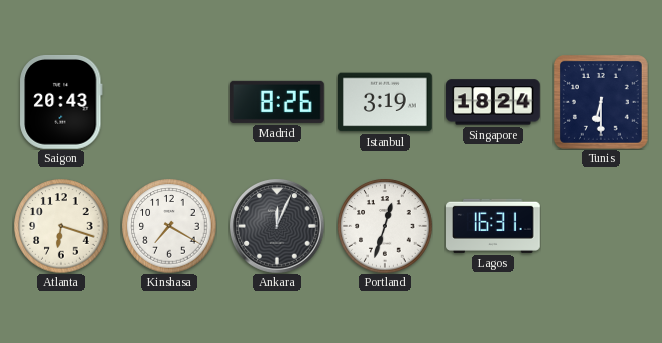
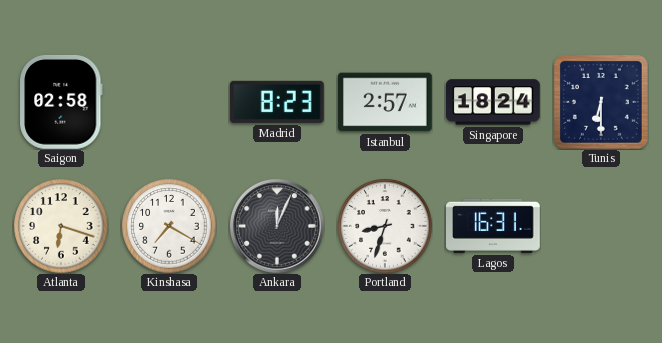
Saigon: 20:43 -> 02:58
Madrid: 8:26 -> 8:23
Istanbul: 3:19 -> 2:57
Portland: 12:33 -> 8:33
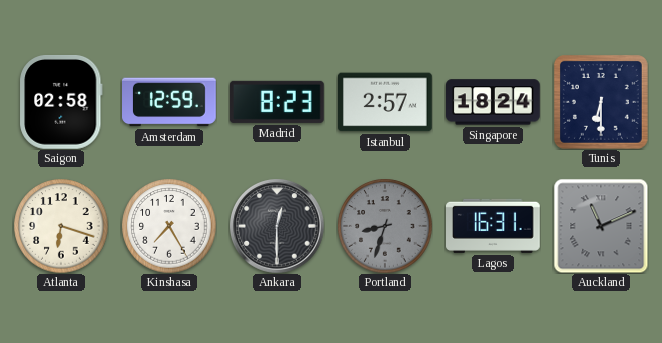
Amsterdam: none -> 12:59
Kinshasa: 7:20 -> 7:25
Ankara: 12:04 -> 12:30
Portland dial: white -> grey
Auckland: none -> 11:11
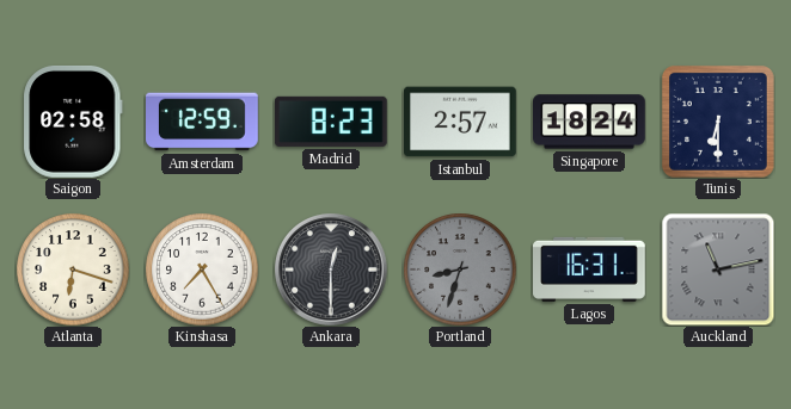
Auckland: 11:11 -> 11:13
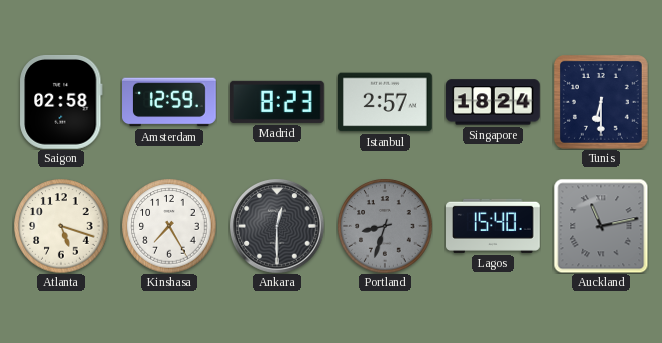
Atlanta: 6:18 -> 5:18
Lagos: 16:31 -> 15:40
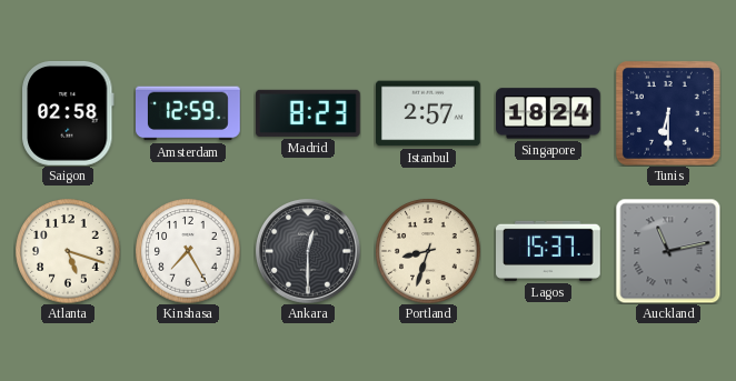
Portland dial: grey -> cream
Lagos: 15:40 -> 15:37
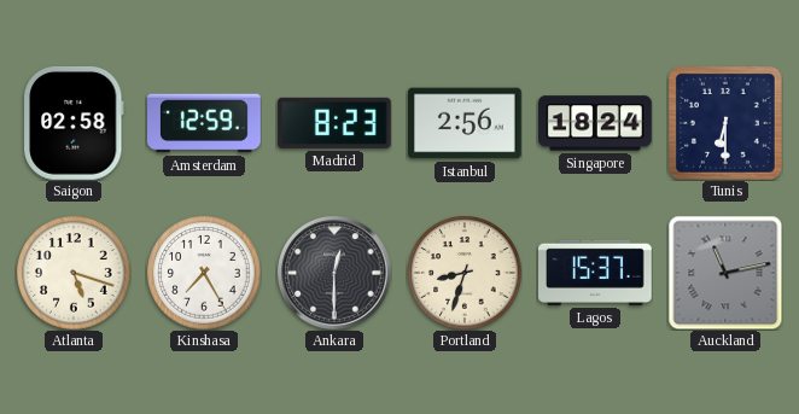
Istanbul: 2:57 -> 2:56
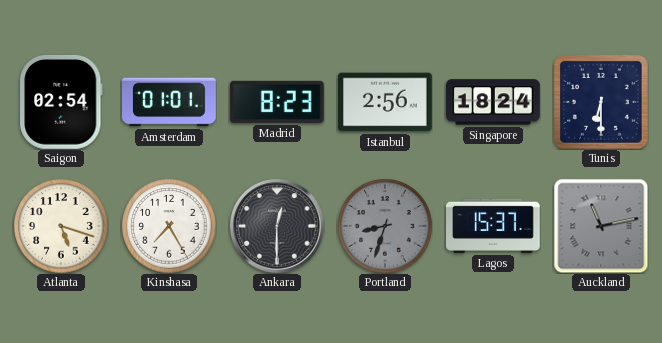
Saigon: 02:58 -> 02:54
Amsterdam: 12:59 -> 01:01
Portland dial: cream -> grey
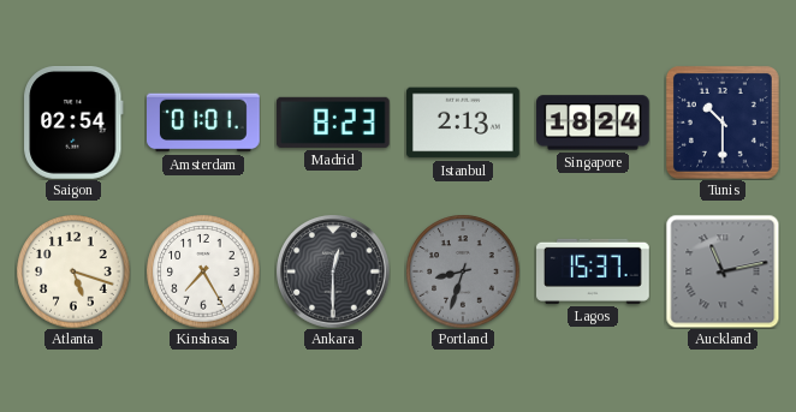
Istanbul: 2:56 -> 2:13
Tunis: 6:30 -> 10:30
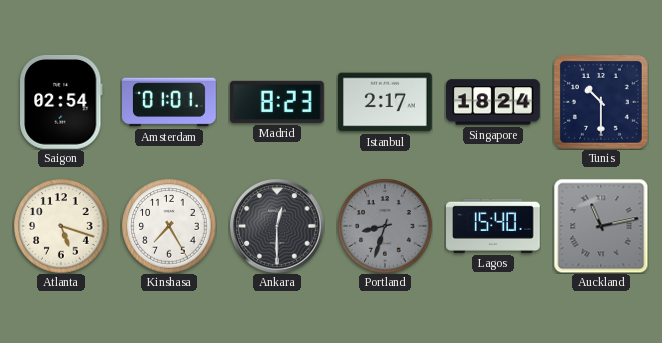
Istanbul: 2:13 -> 2:17
Lagos: 15:37 -> 15:40
